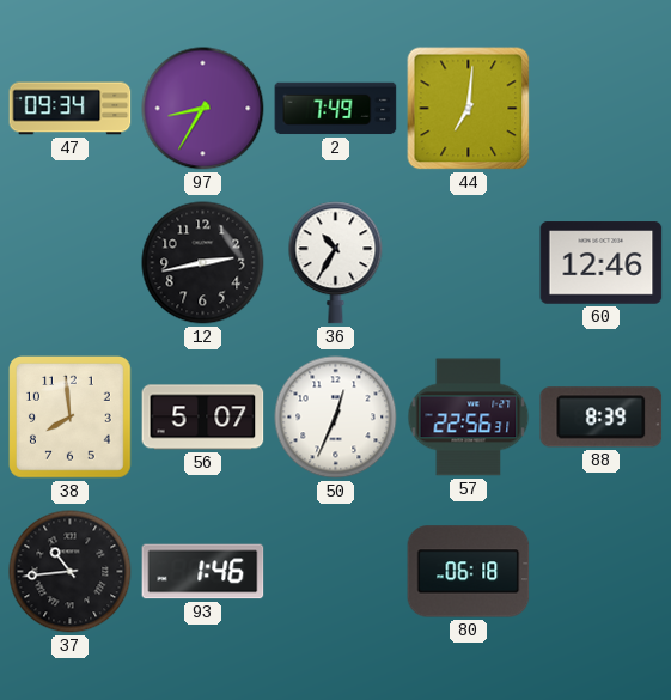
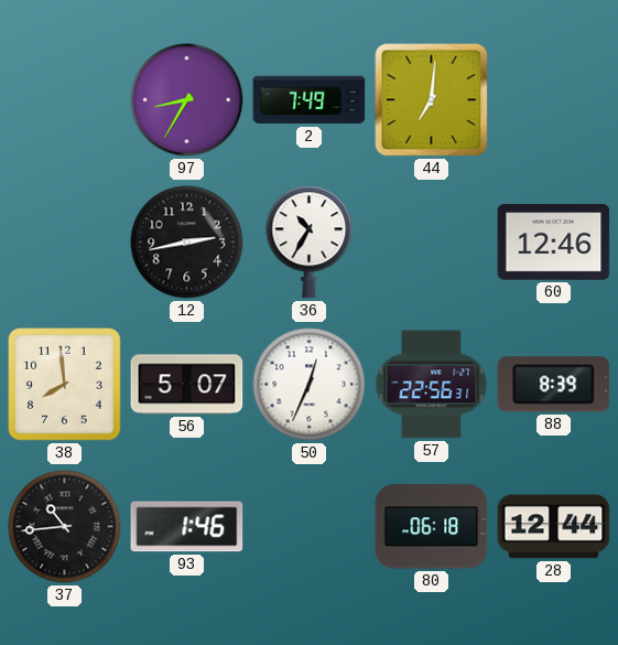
47: 09:34 -> none
28: none -> 12:44
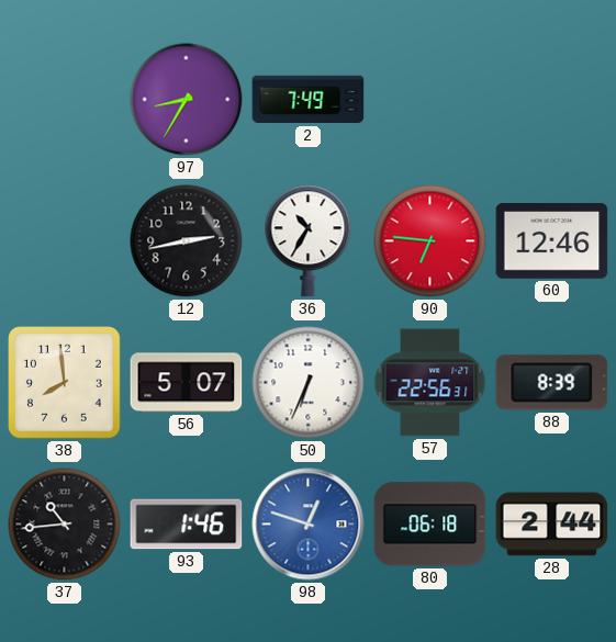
44: 7:01 -> none
90: none -> 6:46
50: 12:34 -> 6:34
98: none -> 12:48
28: 12:44 -> 2:44
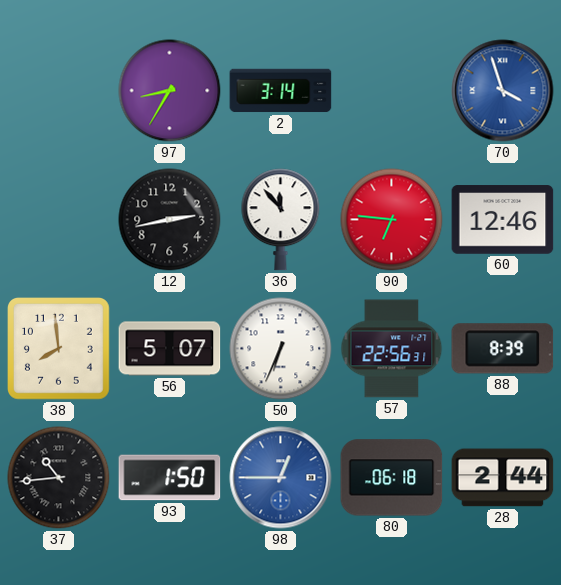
2: 7:49 -> 3:14
70: none -> 3:57
36: 10:35 -> 11:53
93: 1:46 -> 1:50
98: 12:48 -> 12:45
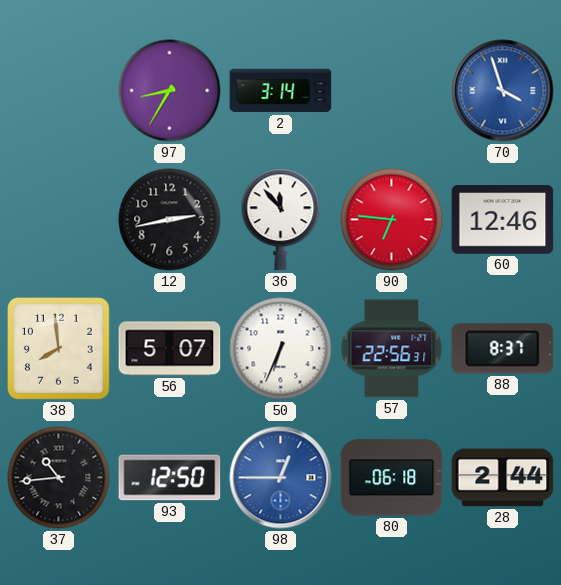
88: 8:39 -> 8:37
93: 1:50 -> 12:50
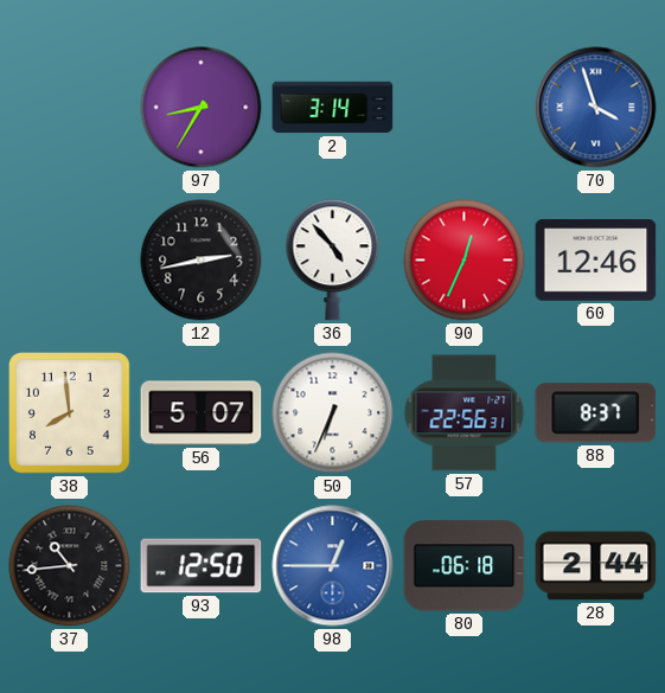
36: 11:53 -> 4:53
90: 6:46 -> 12:34
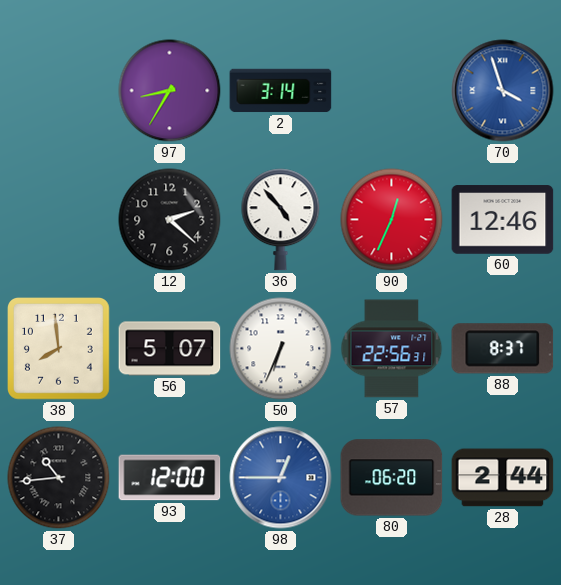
12: 2:43 -> 2:22
93: 12:50 -> 12:00
80: 06:18 -> 06:20
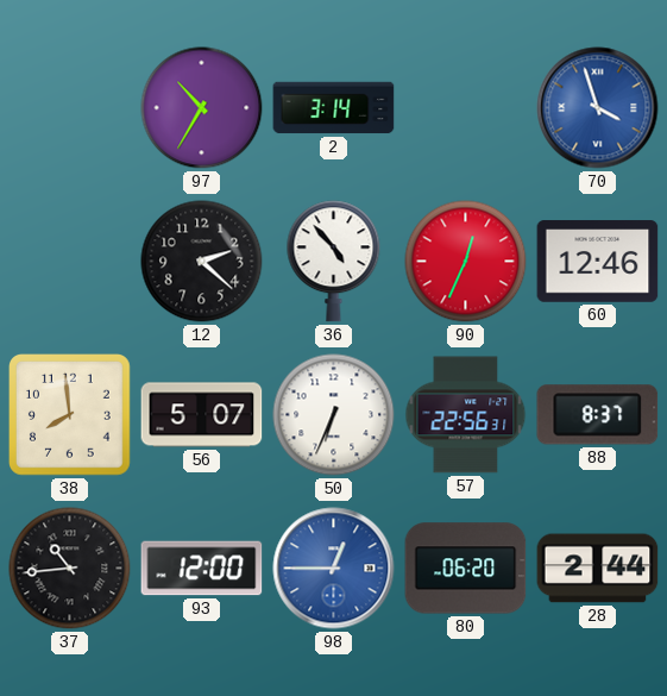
97: 8:35 -> 10:35
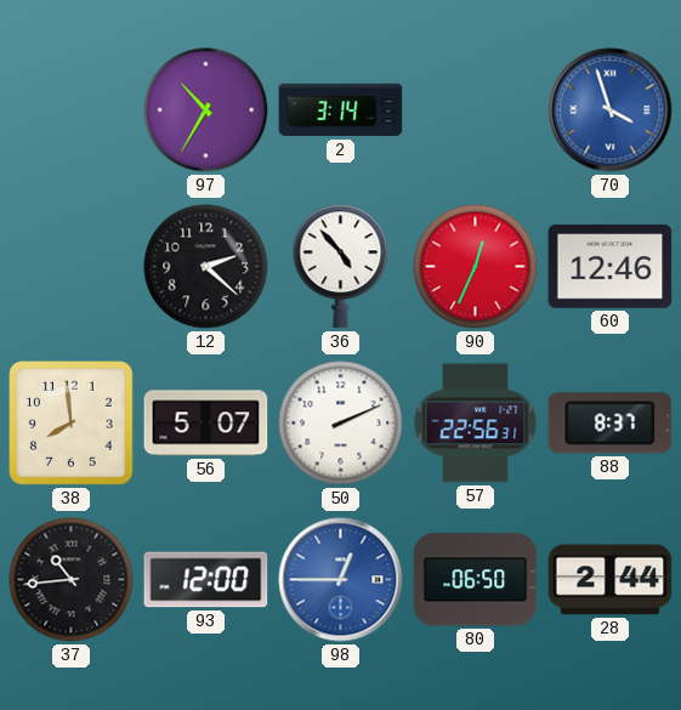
50: 6:34 -> 2:11
80: 06:20 -> 06:50
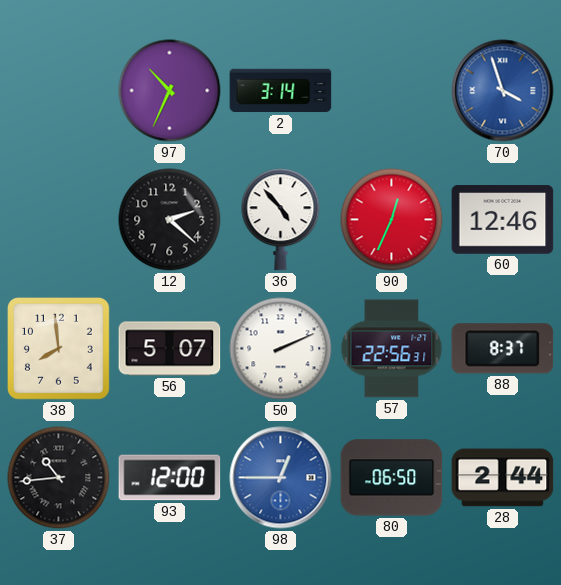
97: 10:35 -> 10:34
